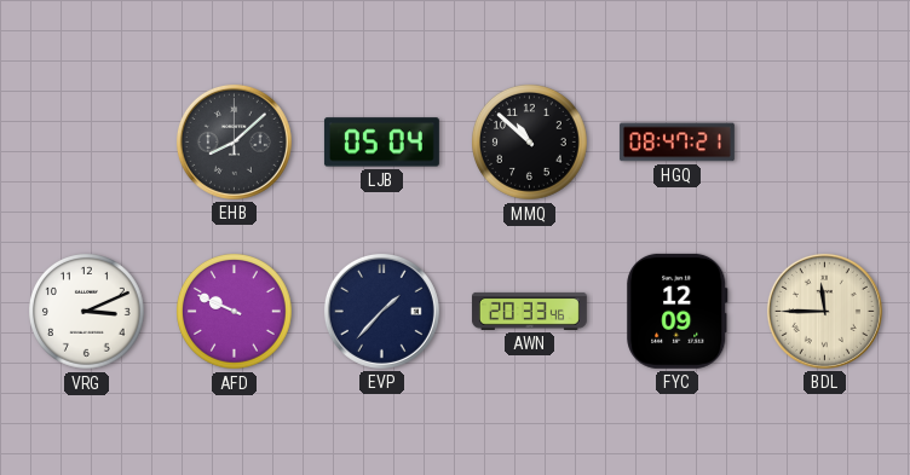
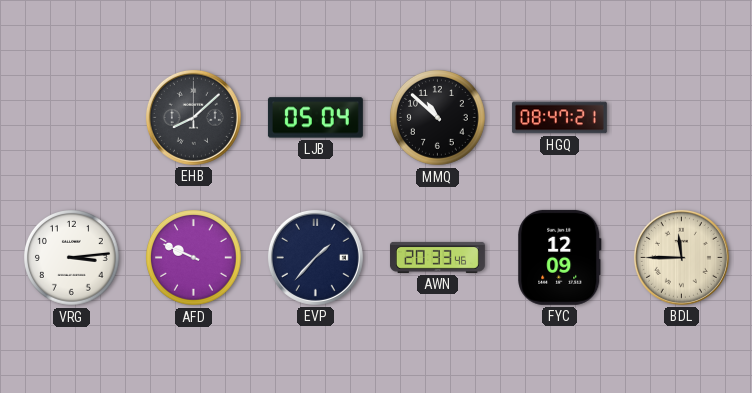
VRG: 3:11 -> 3:14
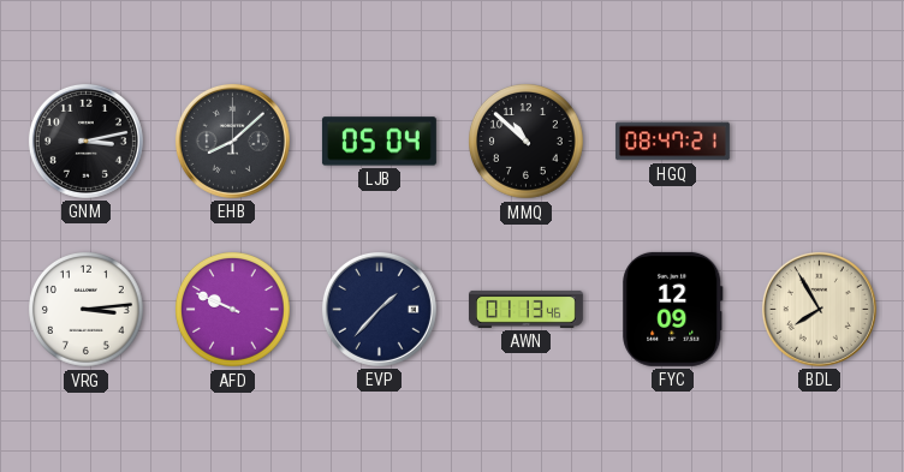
GNM: none -> 3:13
AWN: 20:33 -> 01:13
BDL: 11:45 -> 7:55
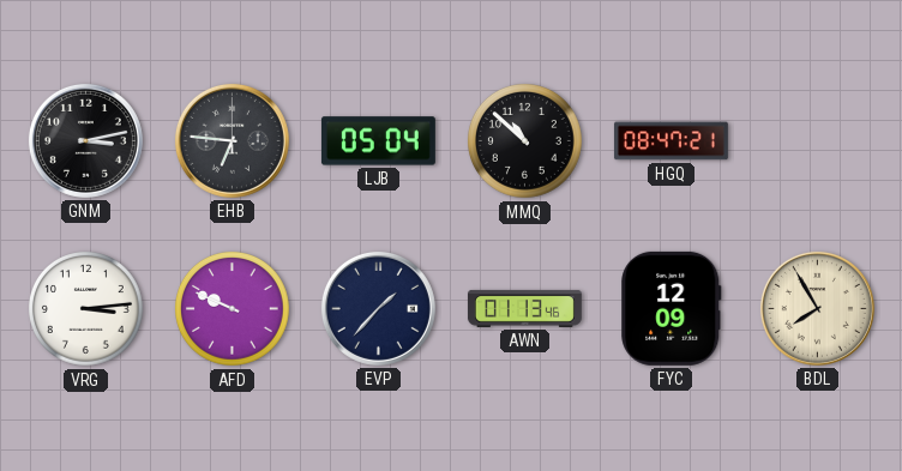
EHB: 8:08 -> 6:46
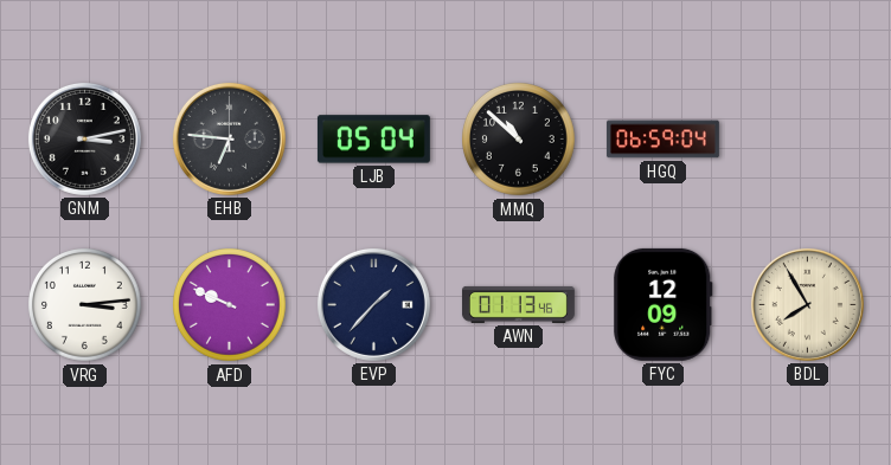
HGQ: 08:47 -> 06:59
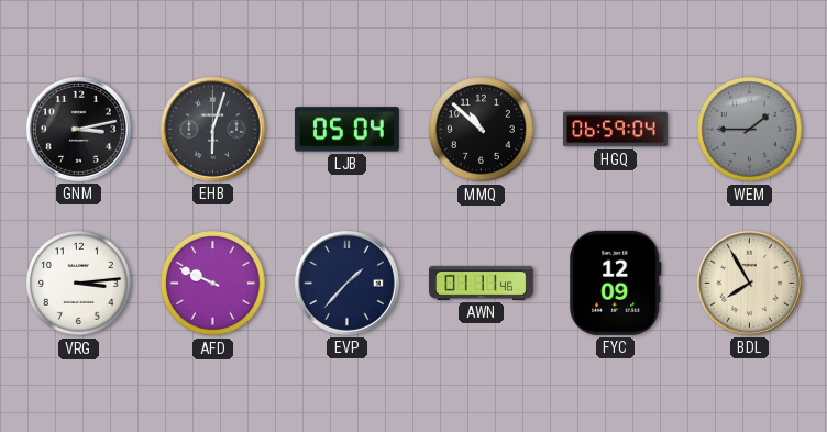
EHB: 6:46 -> 6:03
WEM: none -> 1:45
AWN: 01:13 -> 01:11
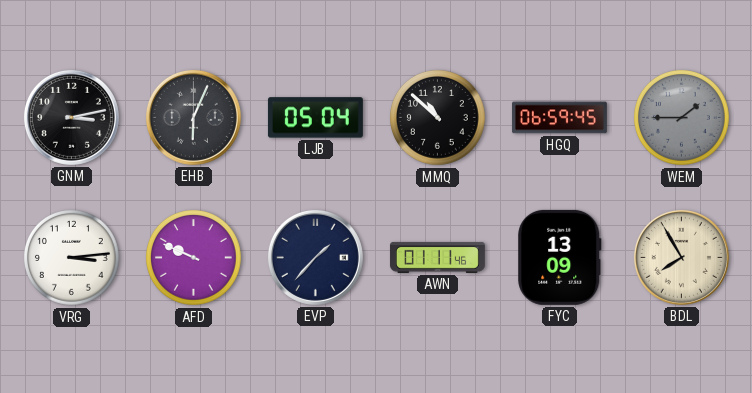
EHB: 6:03 -> 6:04
HGQ: 06:59:04 -> 06:59:45
FYC: 12:09 -> 13:09
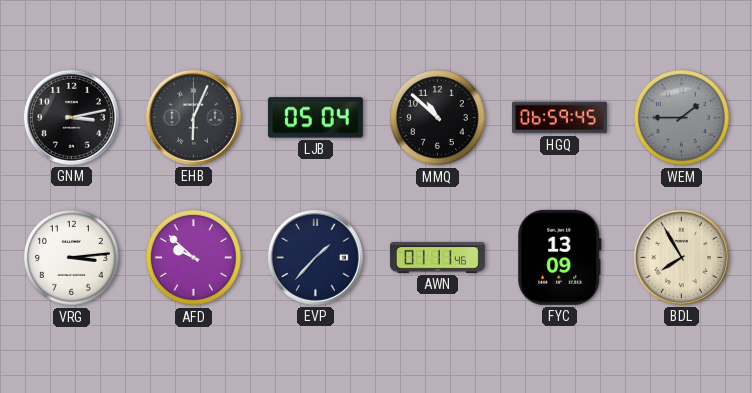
AFD: 9:49 -> 9:52
